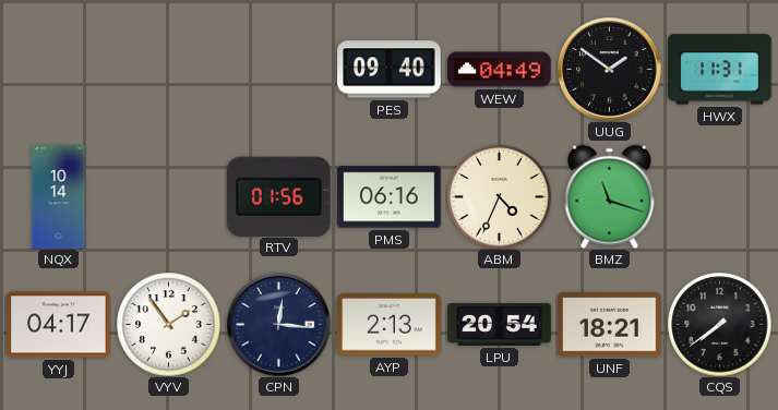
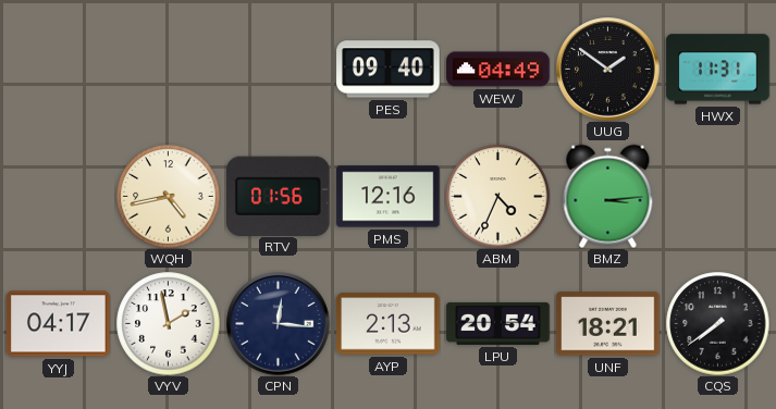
NQX: 10:14 -> none
WQH: none -> 4:43
PMS: 06:16 -> 12:16
BMZ: 11:18 -> 3:14
VYV: 1:54 -> 1:58
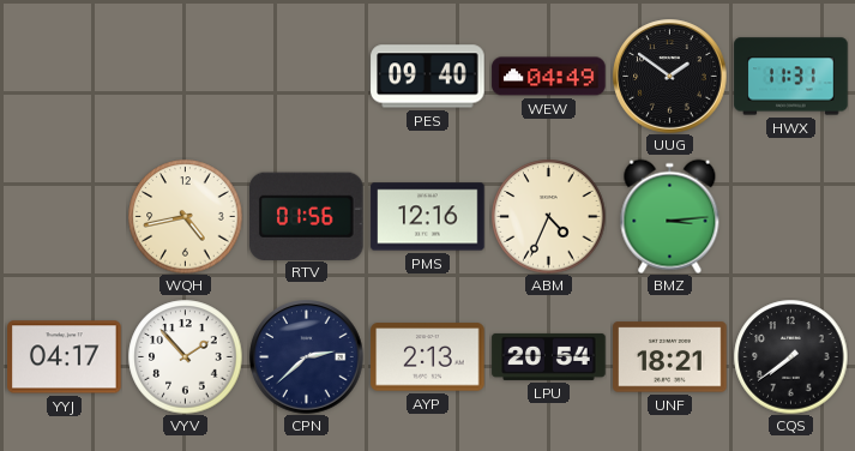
VYV: 1:58 -> 1:53
CPN: 12:16 -> 2:38
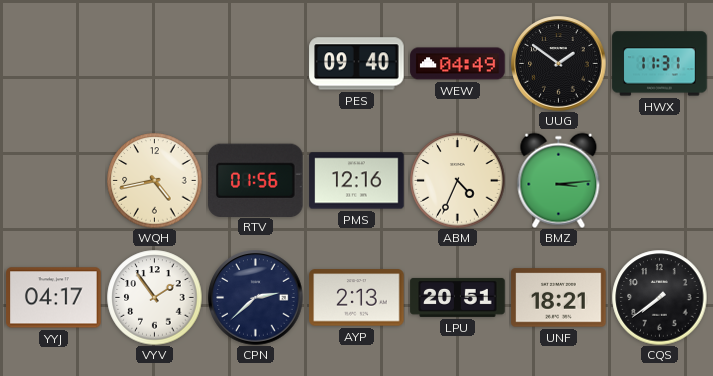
VYV: 1:53 -> 1:54
LPU: 20:54 -> 20:51
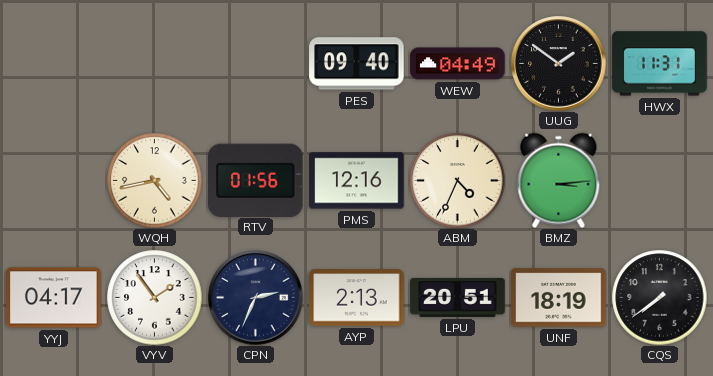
CPN: 2:38 -> 2:34
UNF: 18:21 -> 18:19
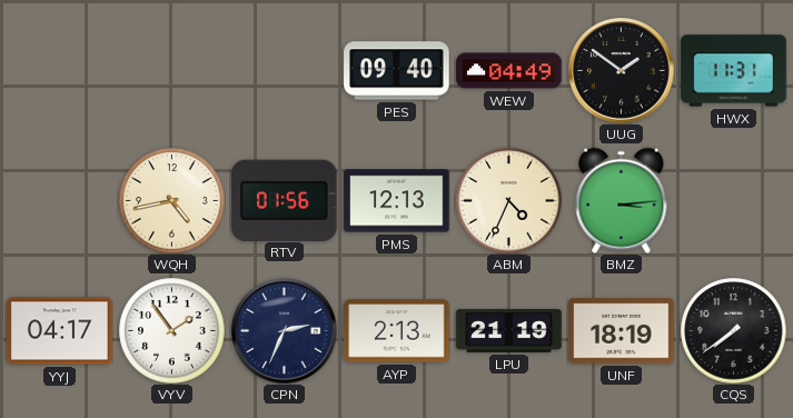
PMS: 12:16 -> 12:13
LPU: 20:51 -> 21:19
